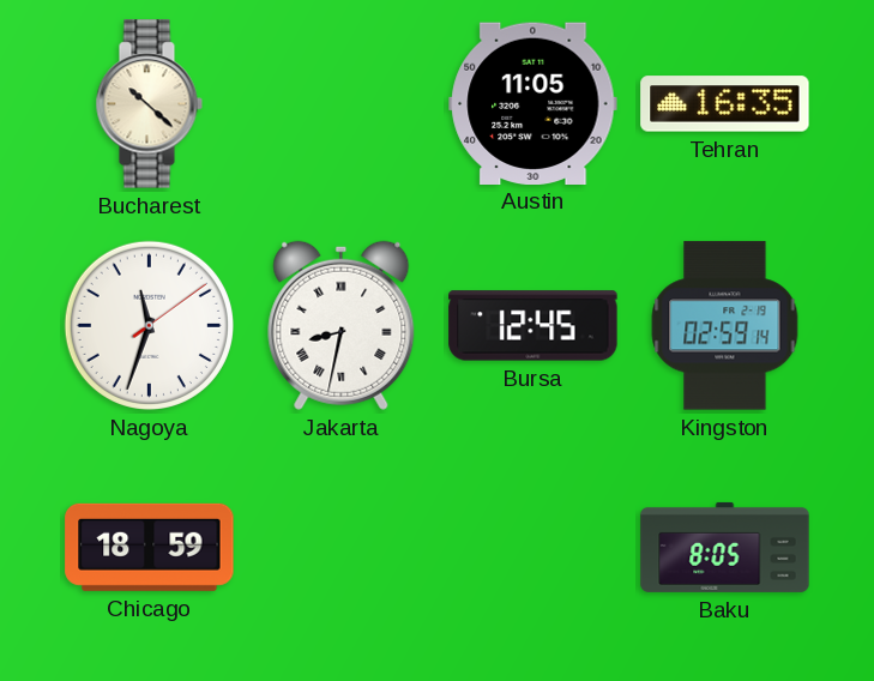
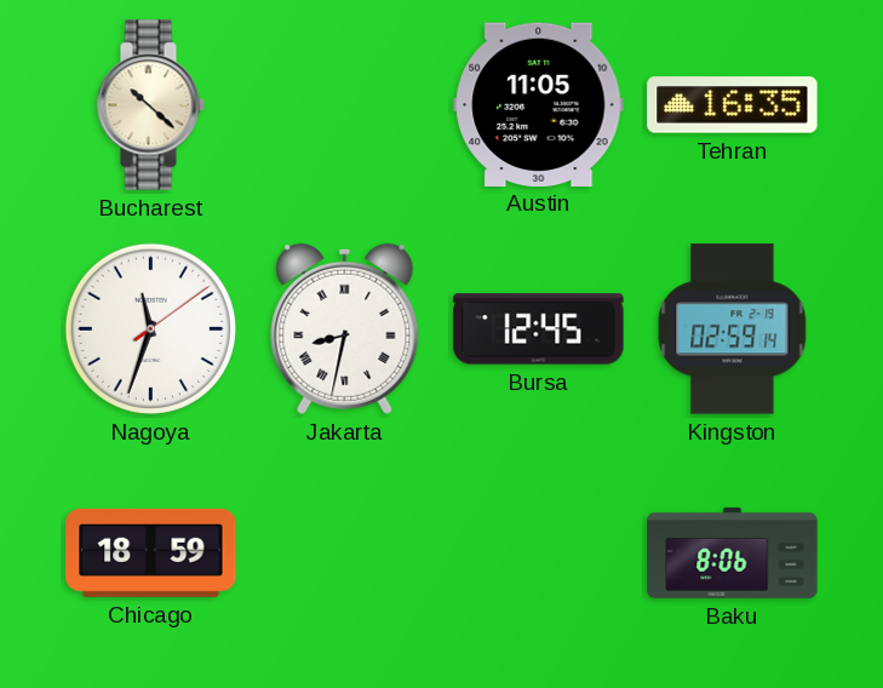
Baku: 8:05 -> 8:06
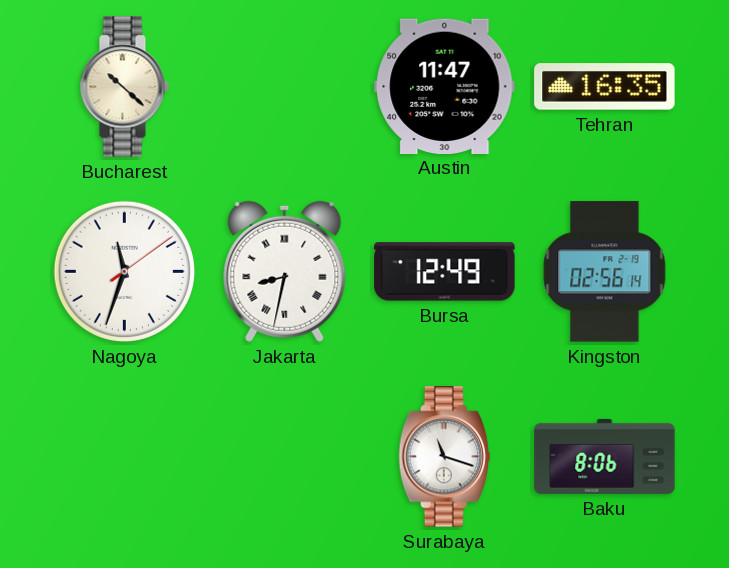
Austin: 11:05 -> 11:47
Bursa: 12:45 -> 12:49
Kingston: 02:59 -> 02:56
Chicago: 18:59 -> none
Surabaya: none -> 11:18
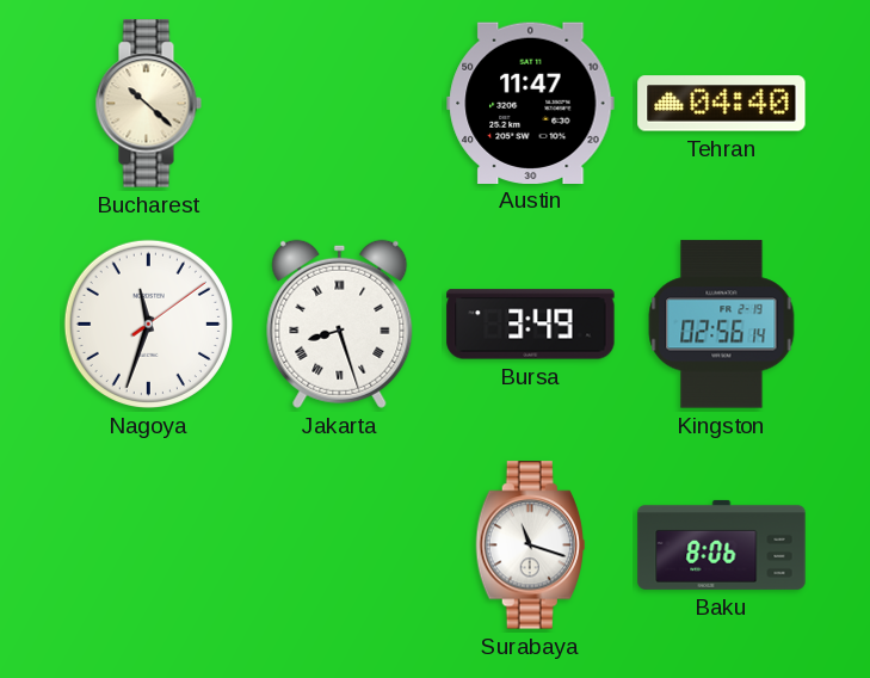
Tehran: 16:35 -> 04:40
Jakarta: 8:32 -> 8:27
Bursa: 12:49 -> 3:49
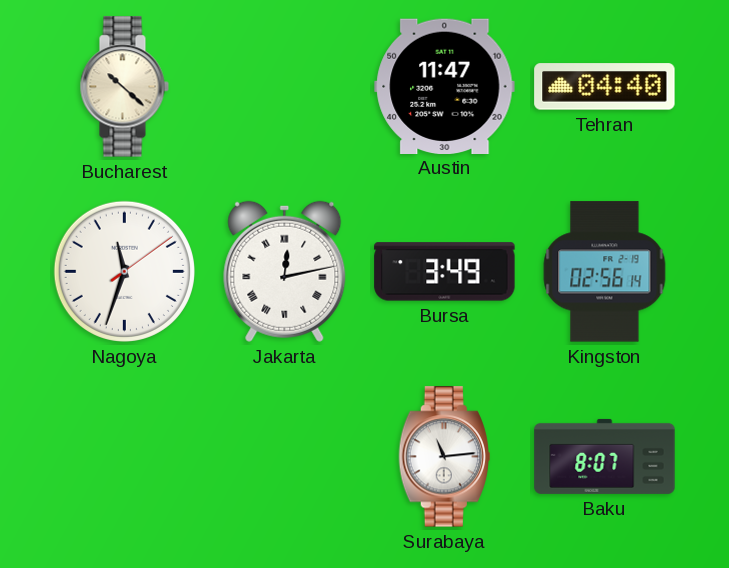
Jakarta: 8:27 -> 12:13
Surabaya: 11:18 -> 11:14
Baku: 8:06 -> 8:07
